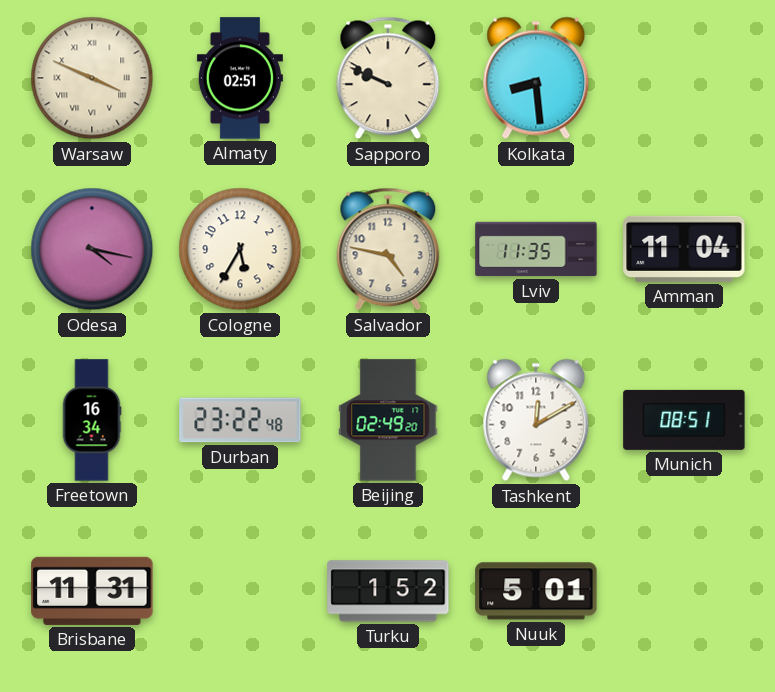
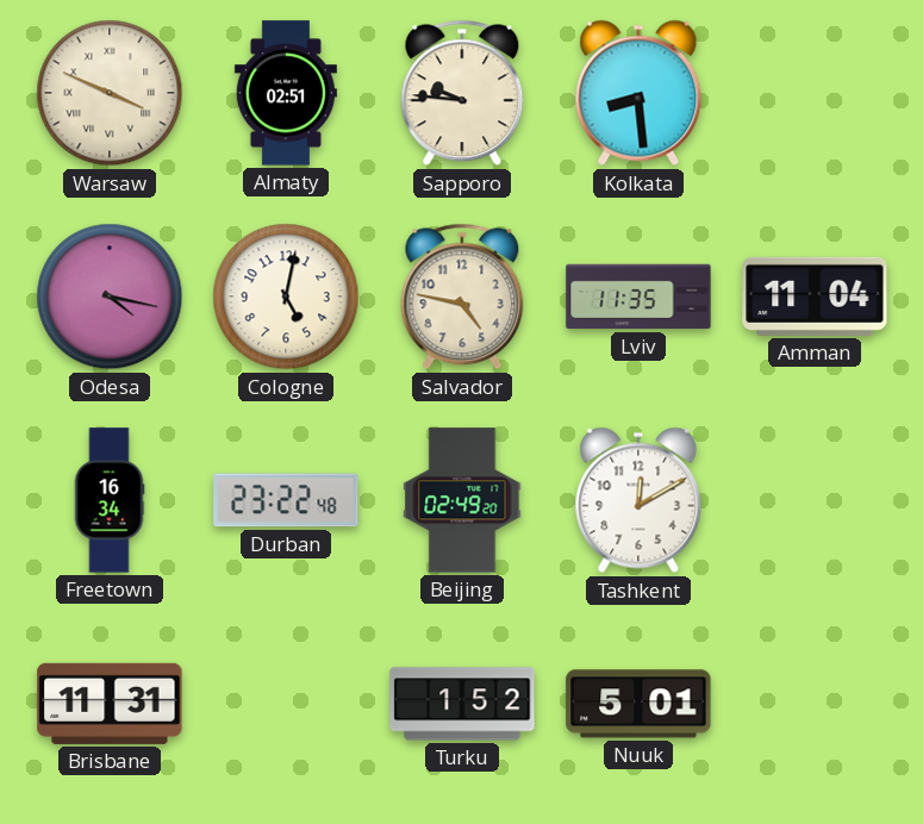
Sapporo: 9:49 -> 9:46
Cologne: 5:35 -> 5:02
Munich: 08:51 -> none
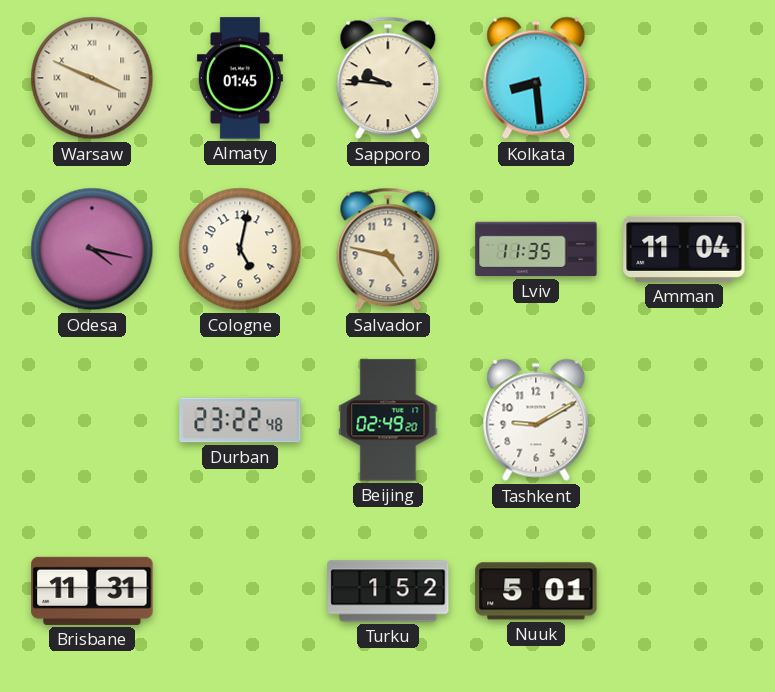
Almaty: 02:51 -> 01:45
Freetown: 16:34 -> none
Tashkent: 12:10 -> 9:10
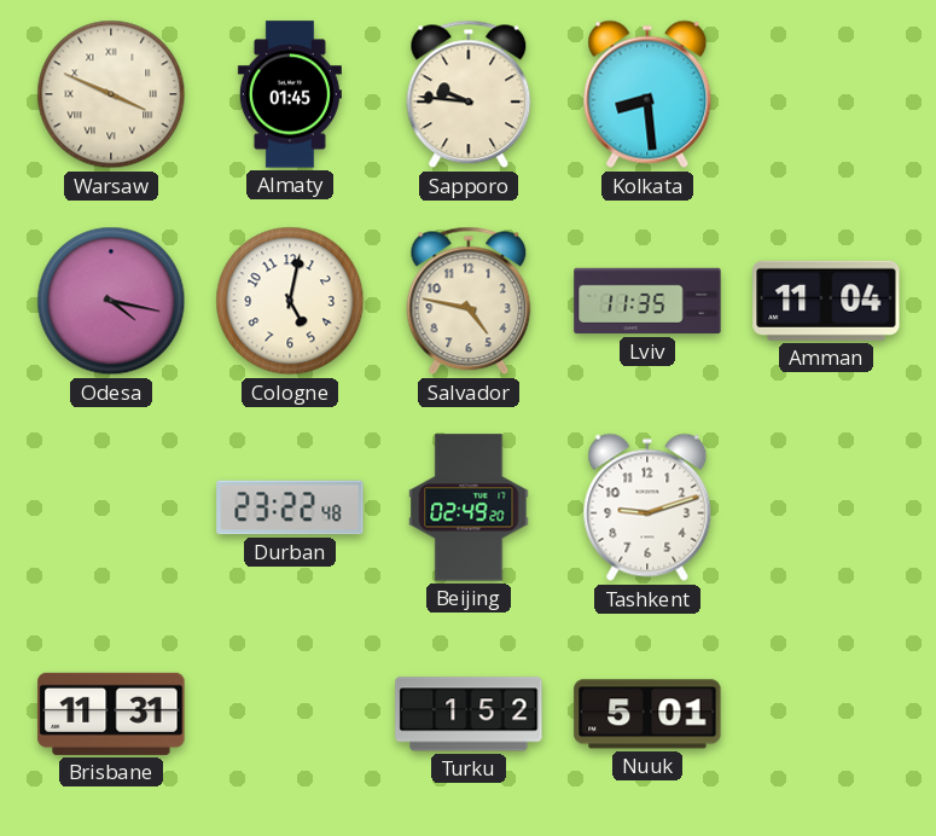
Tashkent: 9:10 -> 9:12
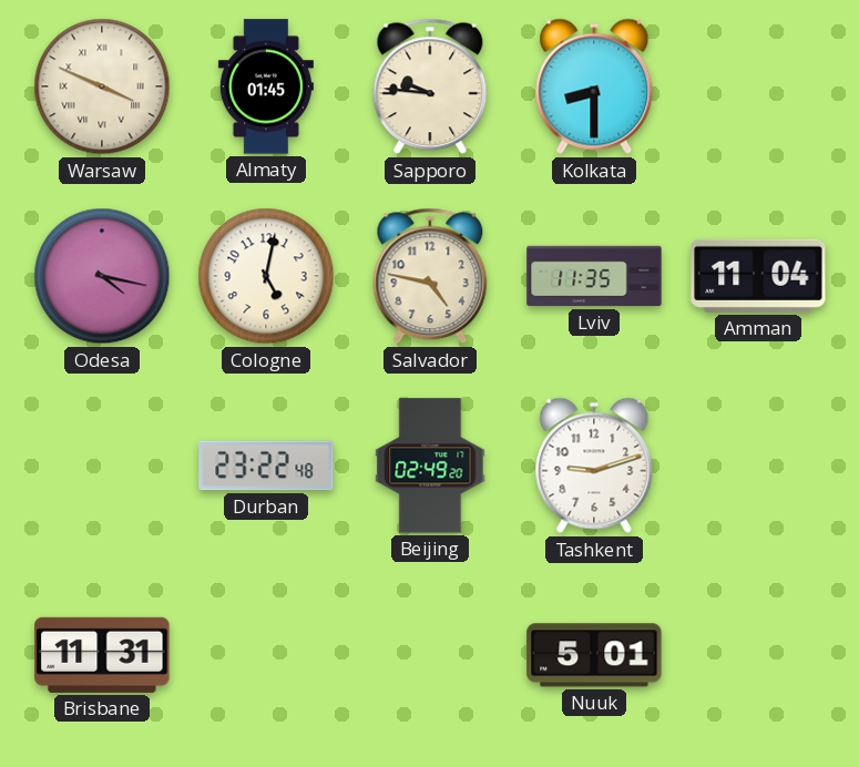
Kolkata: 8:29 -> 8:30
Turku: 1:52 -> none
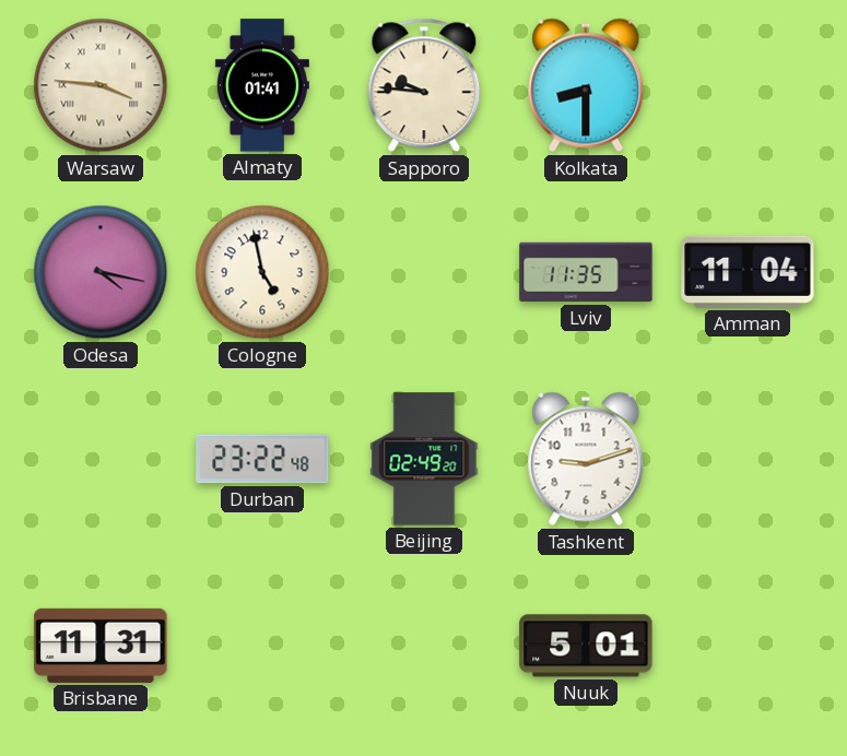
Warsaw: 3:49 -> 3:46
Almaty: 01:45 -> 01:41
Cologne: 5:02 -> 4:58
Salvador: 4:47 -> none
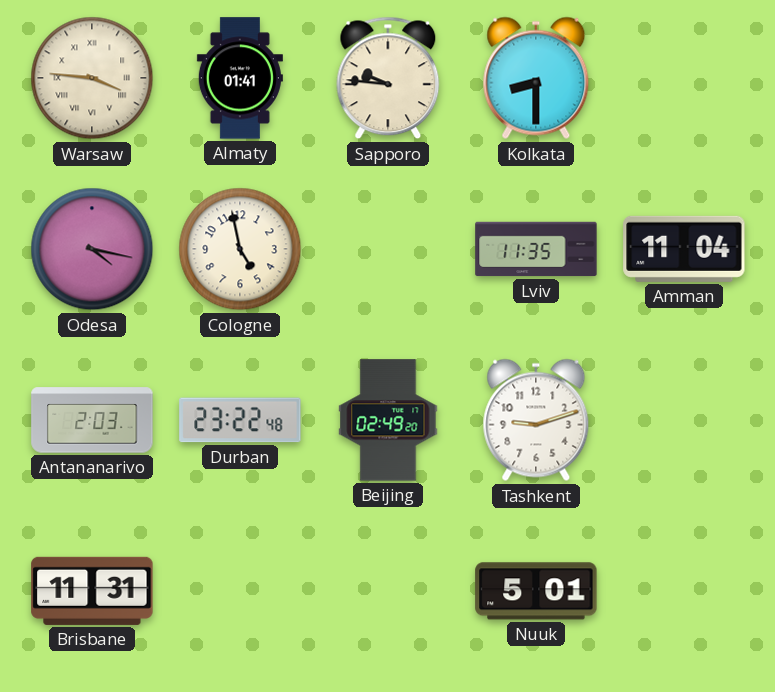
Antananarivo: none -> 2:03
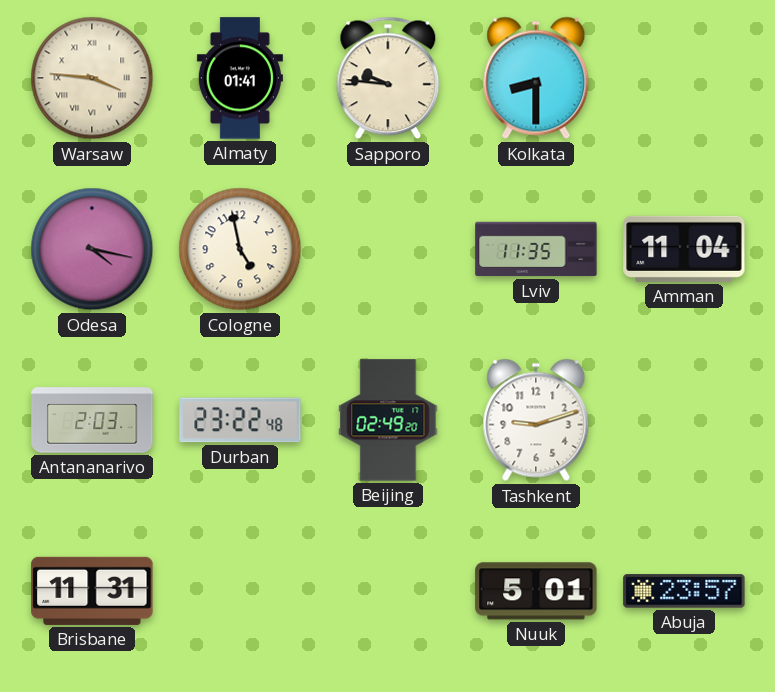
Abuja: none -> 23:57
